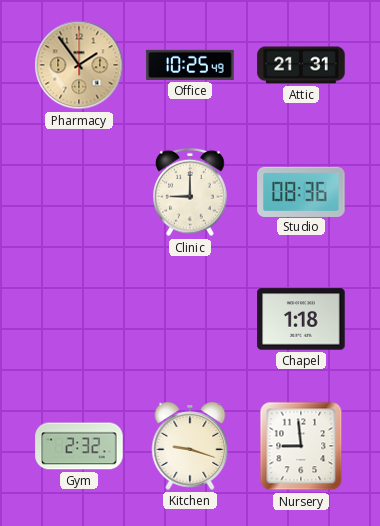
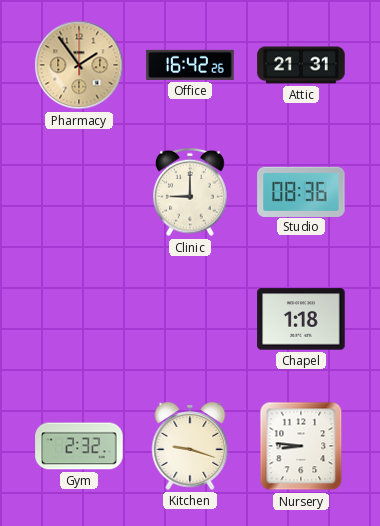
Office: 10:25 -> 16:42
Nursery: 8:59 -> 8:46
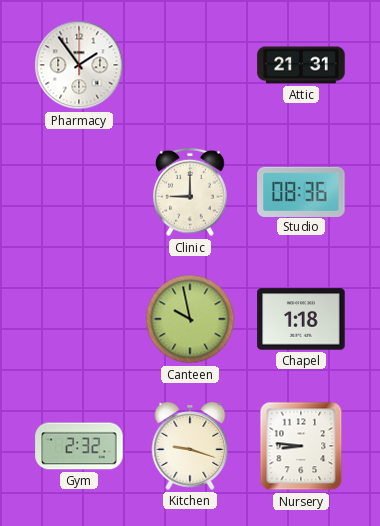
Pharmacy dial: champagne -> white
Office: 16:42 -> none
Canteen: none -> 9:58
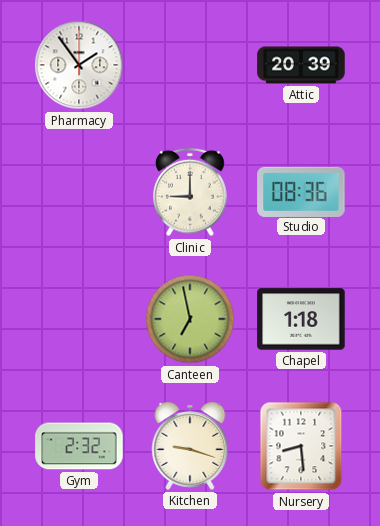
Attic: 21:31 -> 20:39
Canteen: 9:58 -> 6:58
Nursery: 8:46 -> 8:29
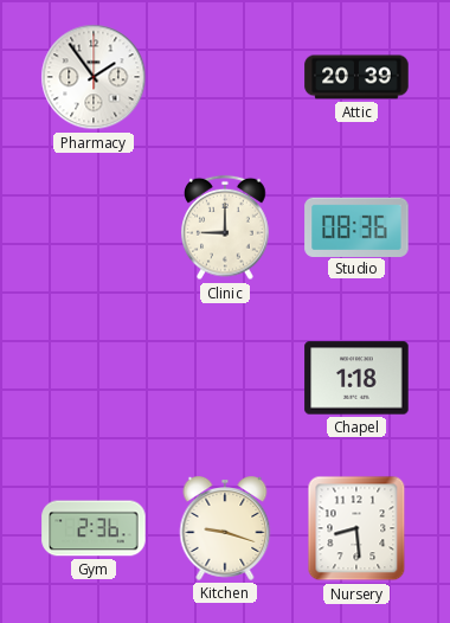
Canteen: 6:58 -> none
Gym: 2:32 -> 2:36
